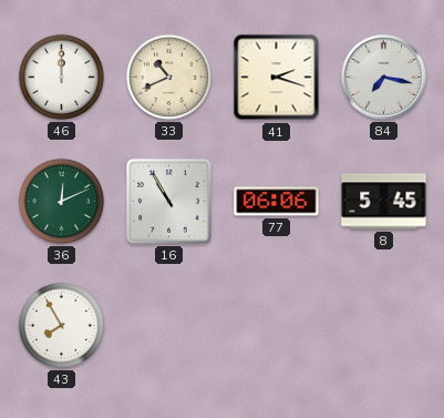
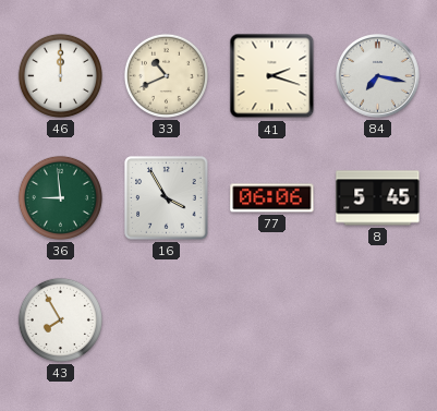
36: 12:11 -> 8:59
16: 10:55 -> 3:55
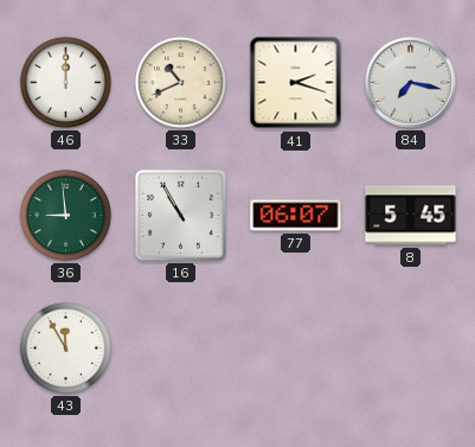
16: 3:55 -> 10:55
77: 06:06 -> 06:07
43: 7:55 -> 11:55
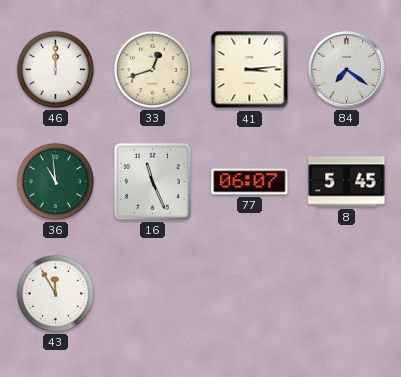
33: 10:41 -> 12:42
41: 2:18 -> 3:14
84: 7:17 -> 7:21
36: 8:59 -> 10:59
16: 10:55 -> 11:26
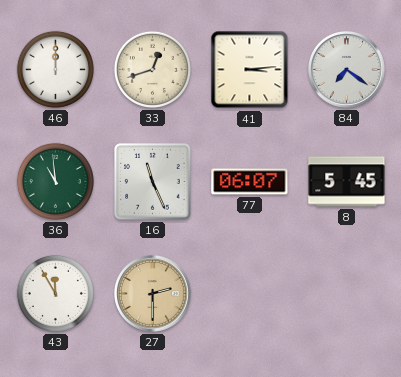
27: none -> 2:30
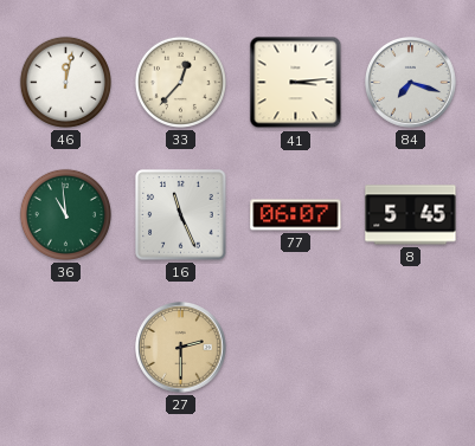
46: 12:00 -> 12:02
33: 12:42 -> 12:37
84: 7:21 -> 7:18
43: 11:55 -> none
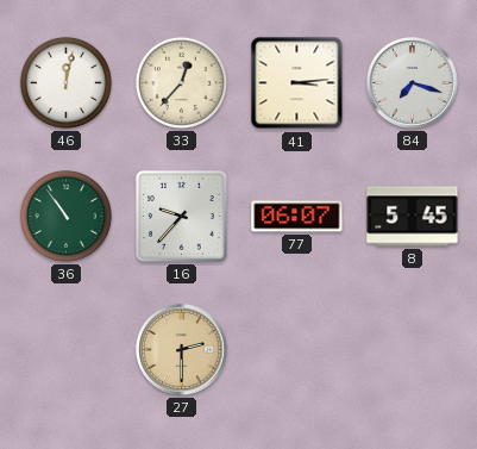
36: 10:59 -> 10:54
16: 11:26 -> 9:37
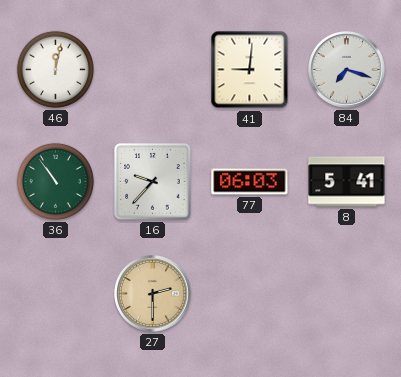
33: 12:37 -> none
41: 3:14 -> 9:01
77: 06:07 -> 06:03
8: 5:45 -> 5:41
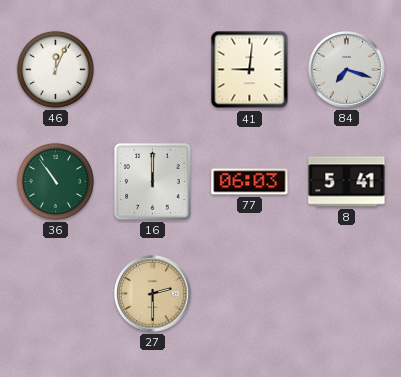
46: 12:02 -> 12:04
16: 9:37 -> 12:00
